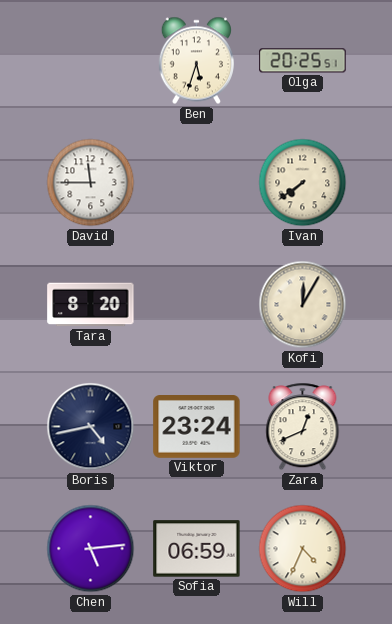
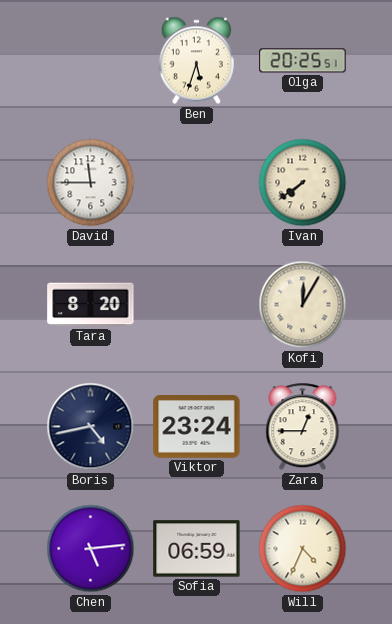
Zara: 12:41 -> 12:45
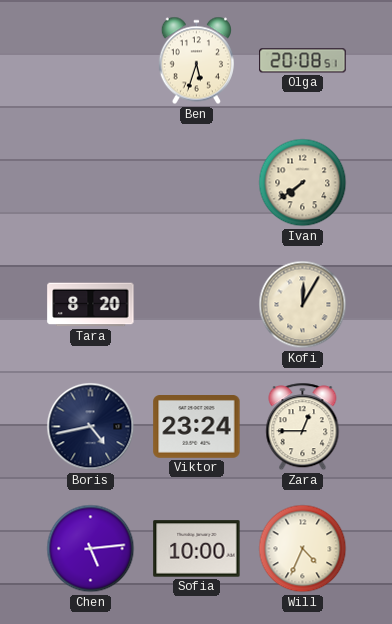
Olga: 20:25 -> 20:08
David: 11:45 -> none
Sofia: 06:59 -> 10:00
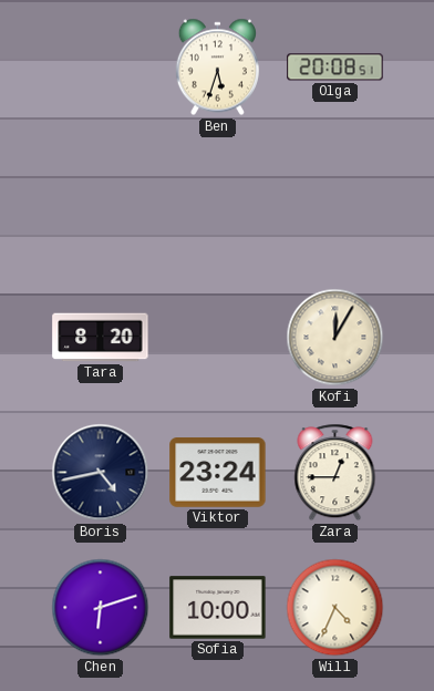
Ivan: 7:39 -> none
Chen: 5:14 -> 6:12
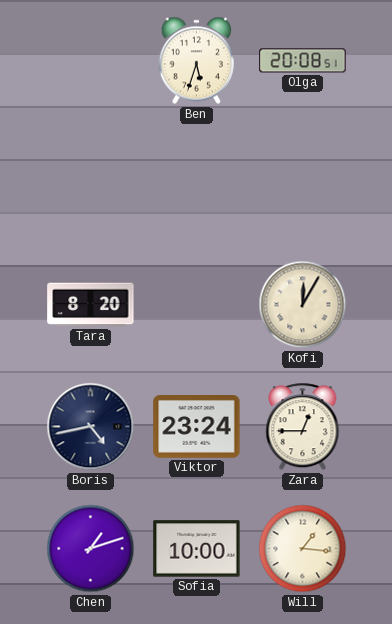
Chen: 6:12 -> 1:12
Will: 4:34 -> 1:16
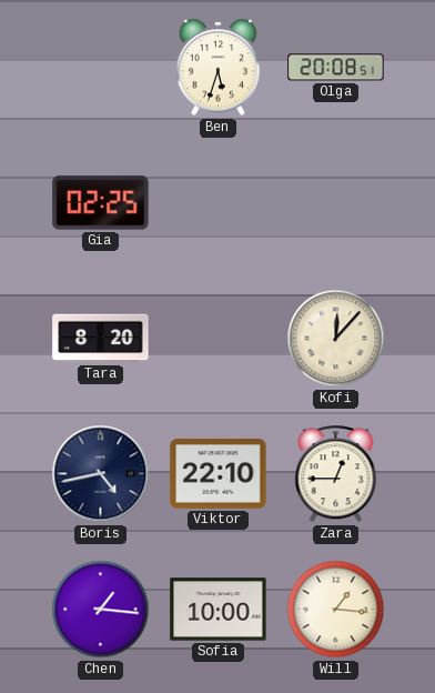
Gia: none -> 02:25
Kofi: 12:05 -> 12:07
Viktor: 23:24 -> 22:10
Chen: 1:12 -> 1:16
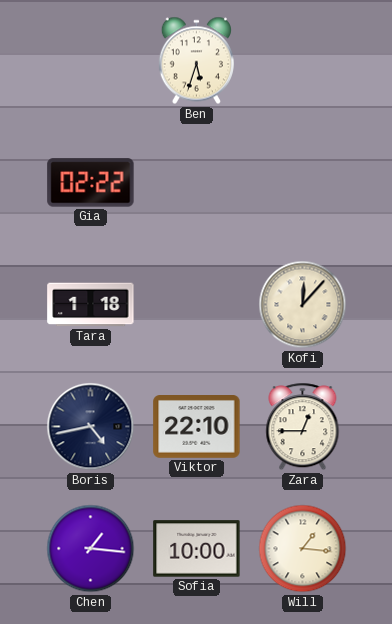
Olga: 20:08 -> none
Gia: 02:25 -> 02:22
Tara: 8:20 -> 1:18
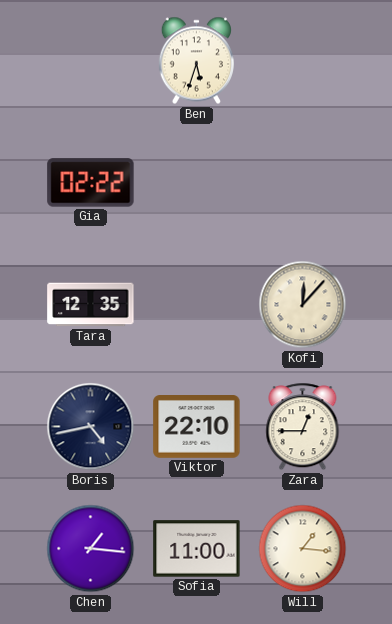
Tara: 1:18 -> 12:35
Sofia: 10:00 -> 11:00
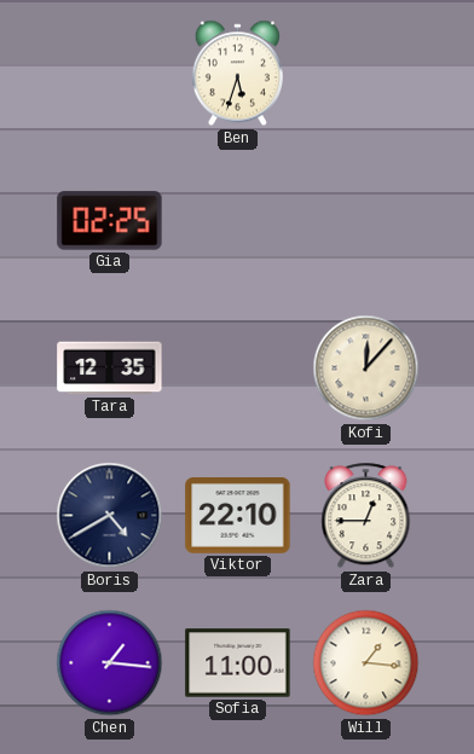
Gia: 02:22 -> 02:25
Boris: 4:43 -> 4:40
